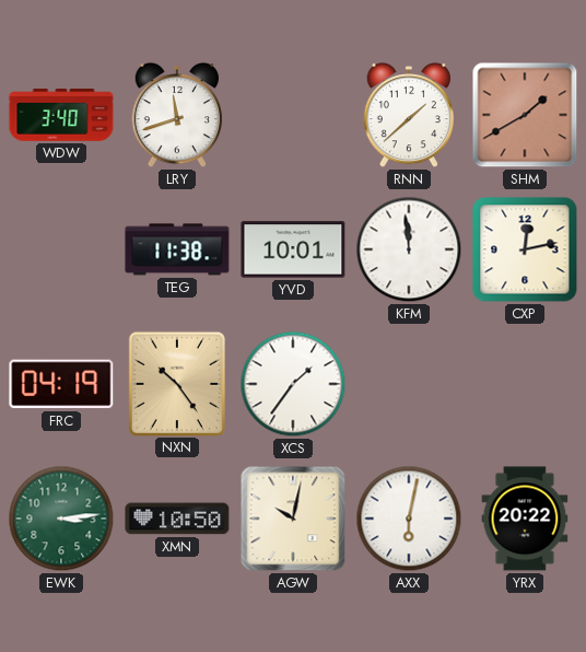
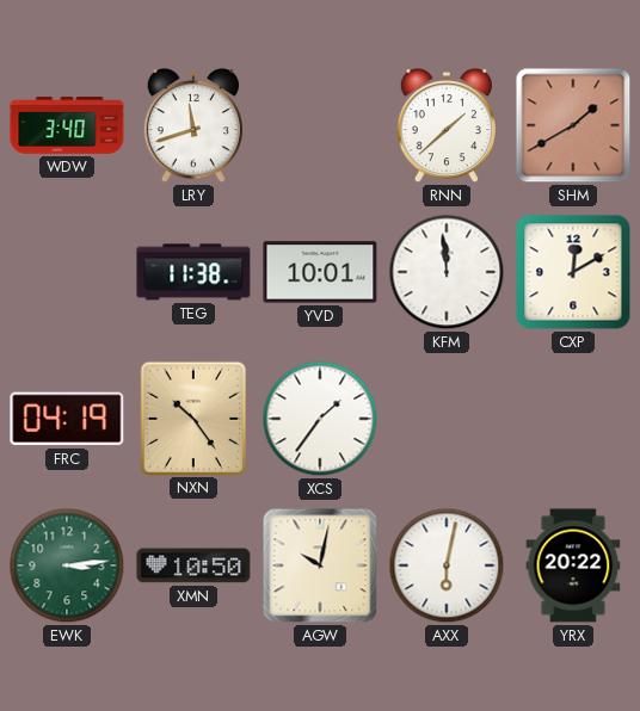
CXP: 12:13 -> 12:10
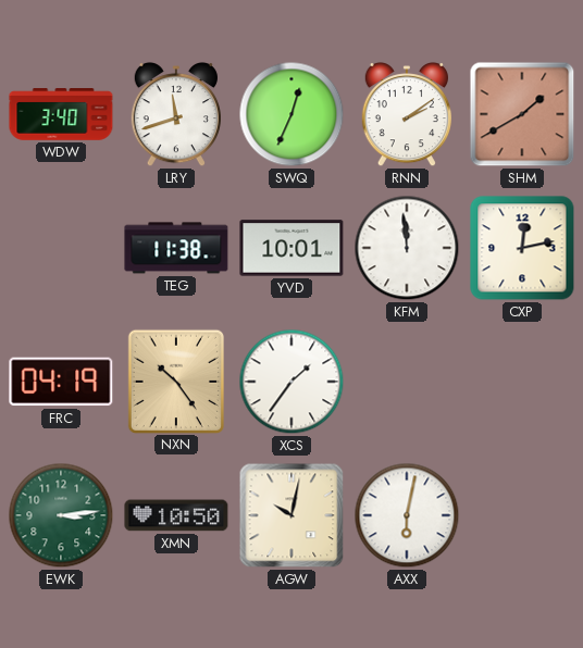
SWQ: none -> 12:34
RNN: 1:38 -> 2:09
CXP: 12:10 -> 12:13
YRX: 20:22 -> none
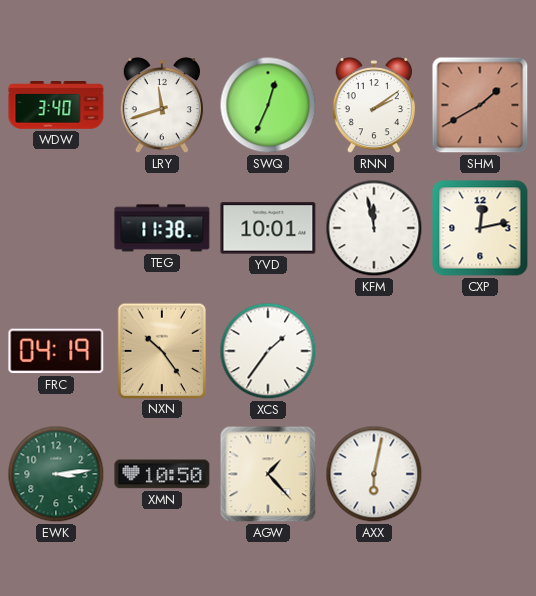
KFM: 11:59 -> 11:58
AGW: 10:02 -> 1:23
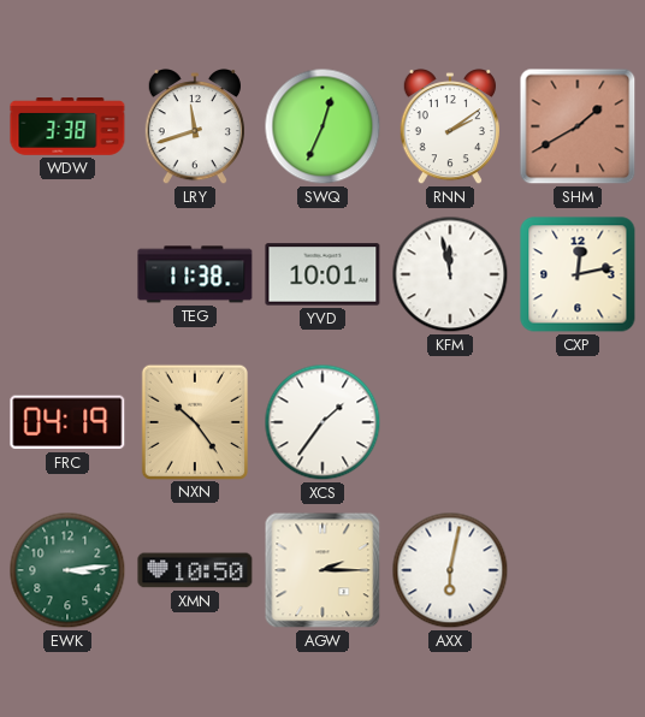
WDW: 3:40 -> 3:38
AGW: 1:23 -> 2:15
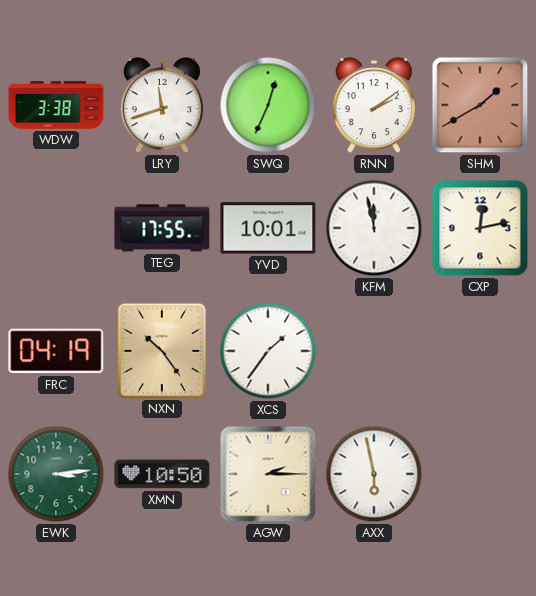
TEG: 11:38 -> 17:55
AXX: 6:02 -> 5:58
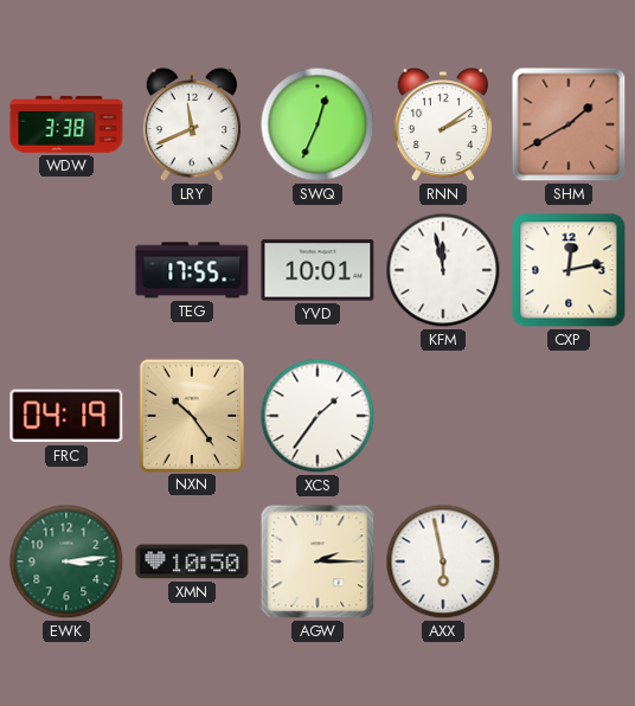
LRY: 11:42 -> 11:41
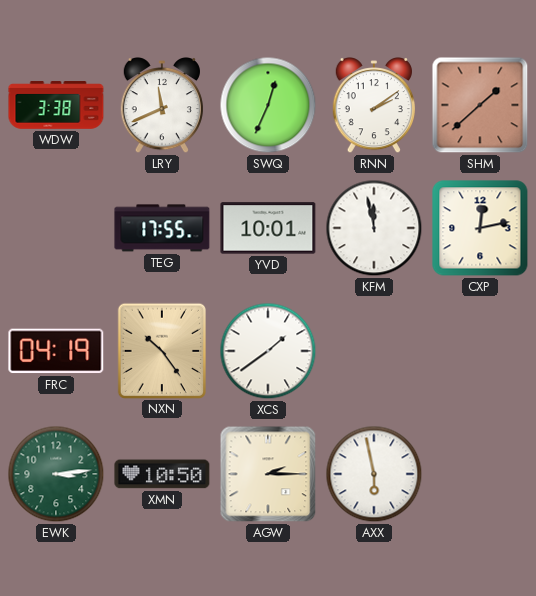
SHM: 1:40 -> 1:38
XCS: 1:36 -> 1:39
